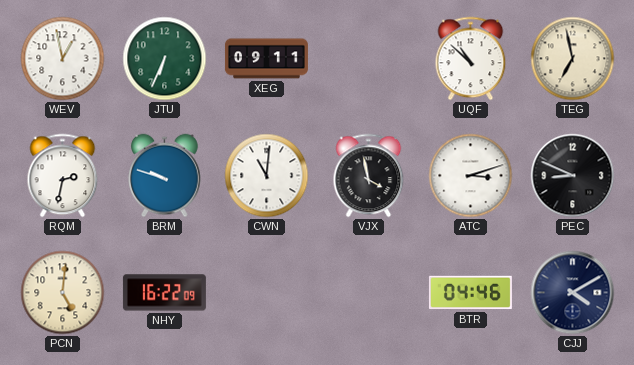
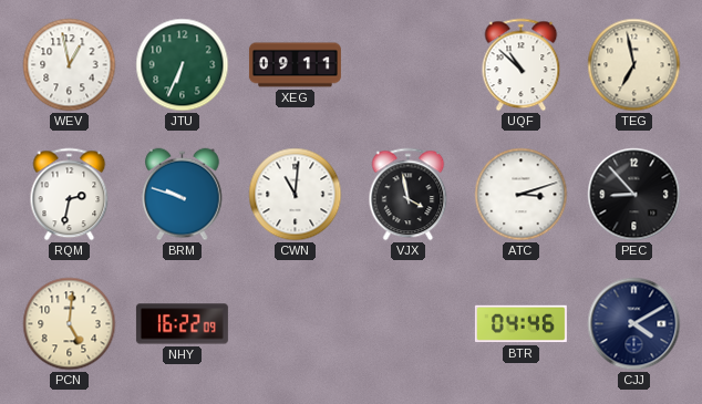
PEC: 8:49 -> 8:53
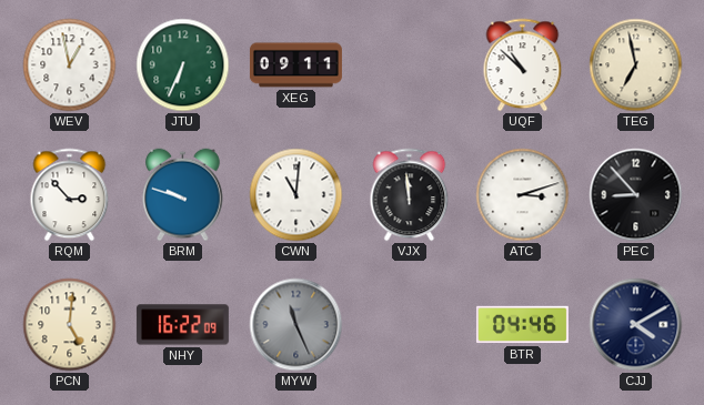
RQM: 2:32 -> 2:53
VJX: 3:58 -> 11:59
MYW: none -> 11:26
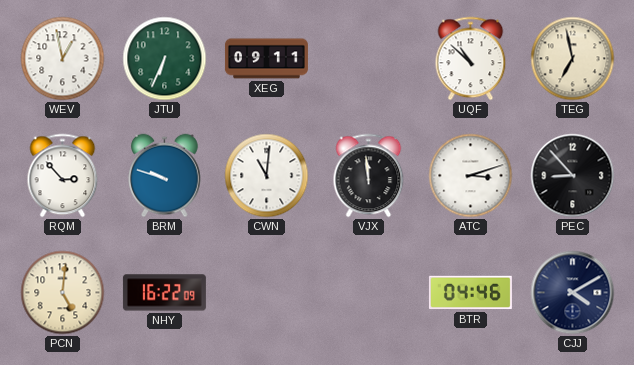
MYW: 11:26 -> none
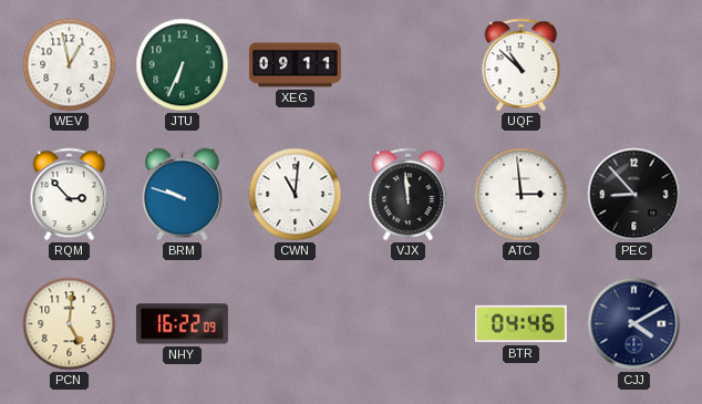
TEG: 6:58 -> none
ATC: 3:12 -> 2:59
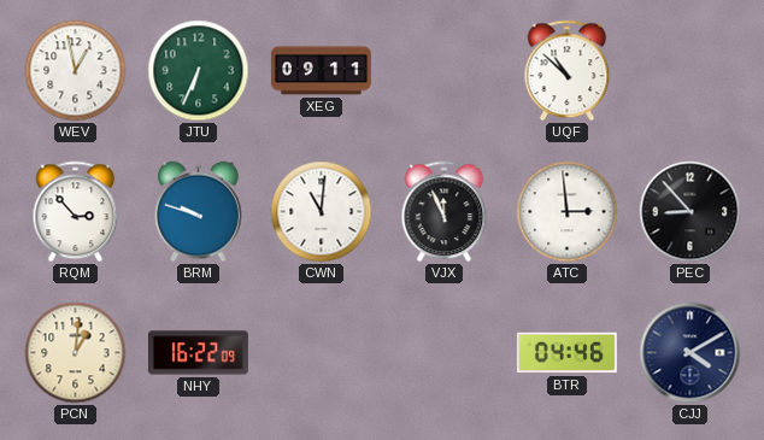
VJX: 11:59 -> 11:56
PCN: 5:01 -> 1:01
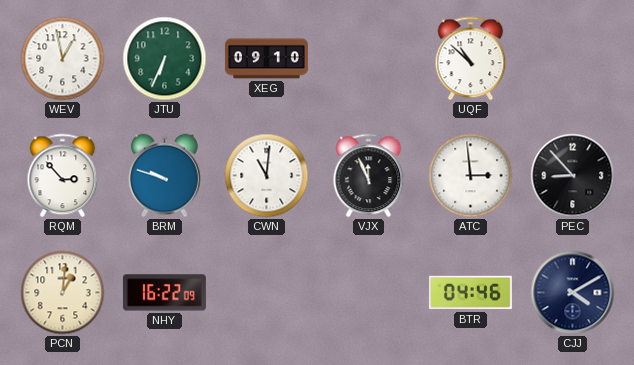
XEG: 09:11 -> 09:10
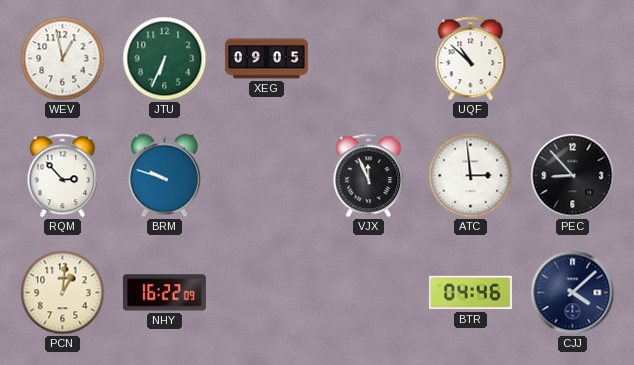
XEG: 09:10 -> 09:05
CWN: 11:01 -> none
CJJ: 4:10 -> 4:08
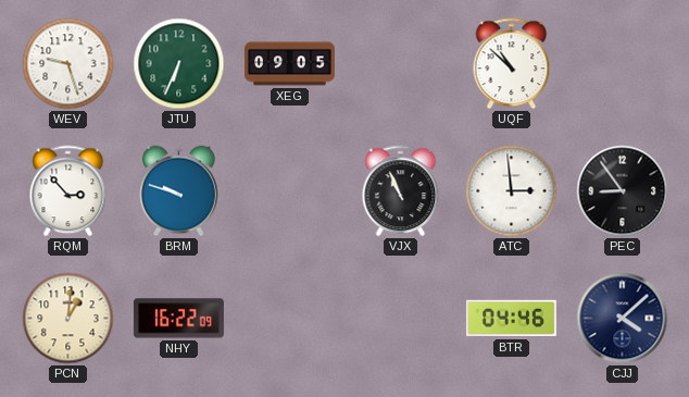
WEV: 12:58 -> 9:27
VJX: 11:56 -> 10:56
PEC: 8:53 -> 8:54
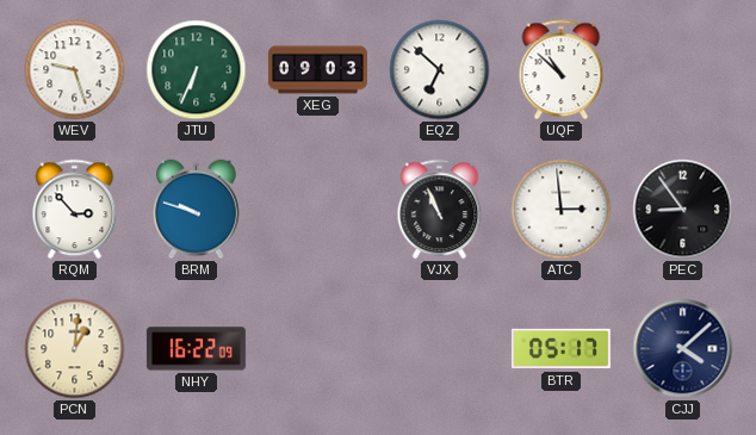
XEG: 09:05 -> 09:03
EQZ: none -> 6:52
BTR: 04:46 -> 05:17
